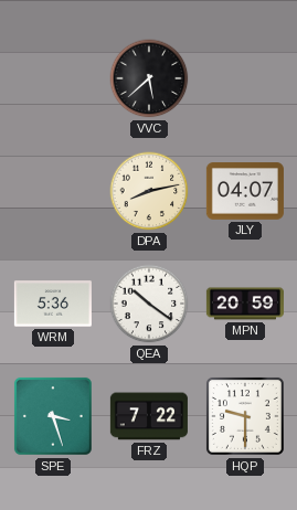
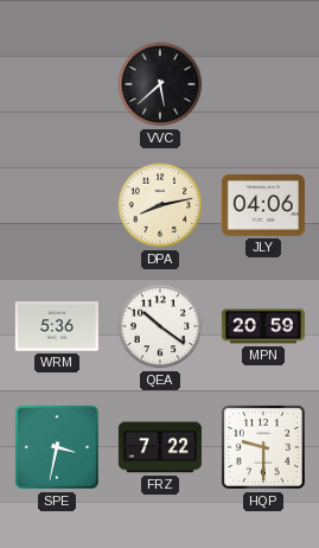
JLY: 04:07 -> 04:06
SPE: 3:27 -> 3:32
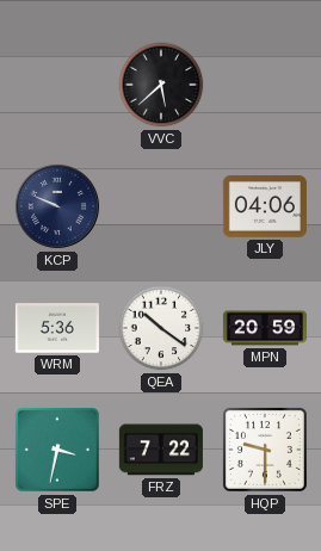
KCP: none -> 9:49
DPA: 8:13 -> none
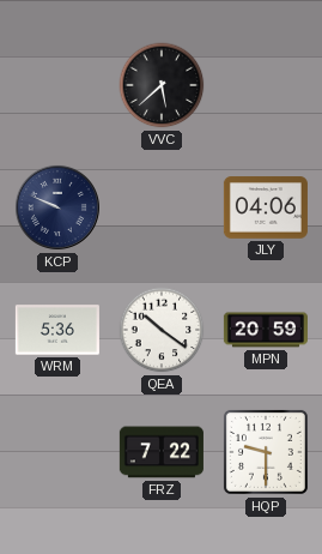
SPE: 3:32 -> none
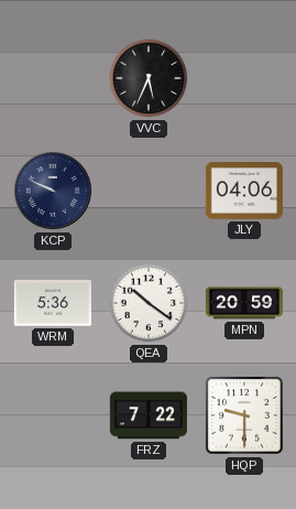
VVC: 5:38 -> 5:34
